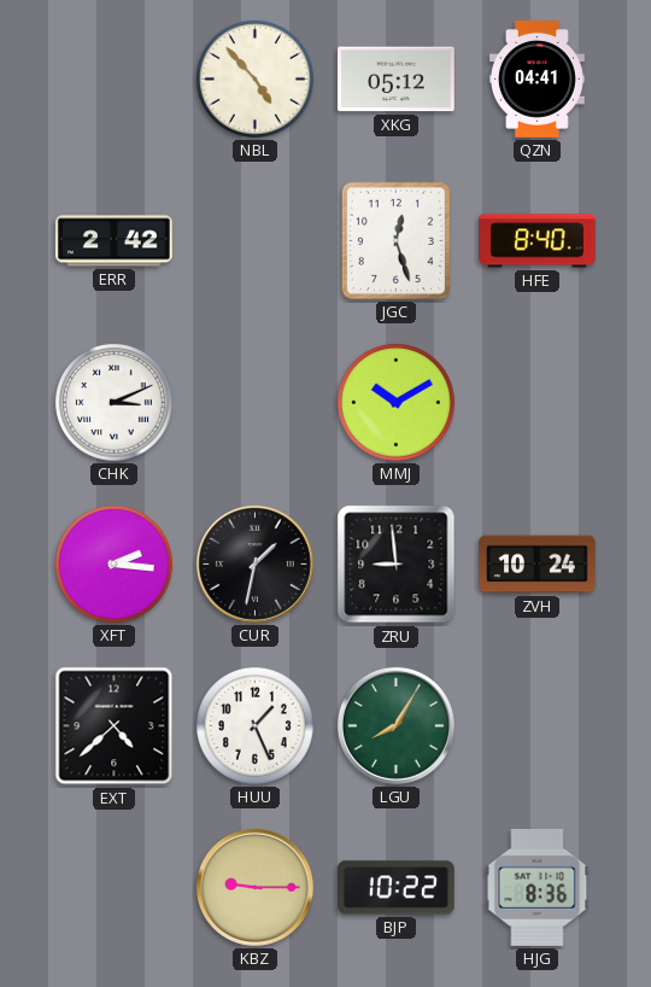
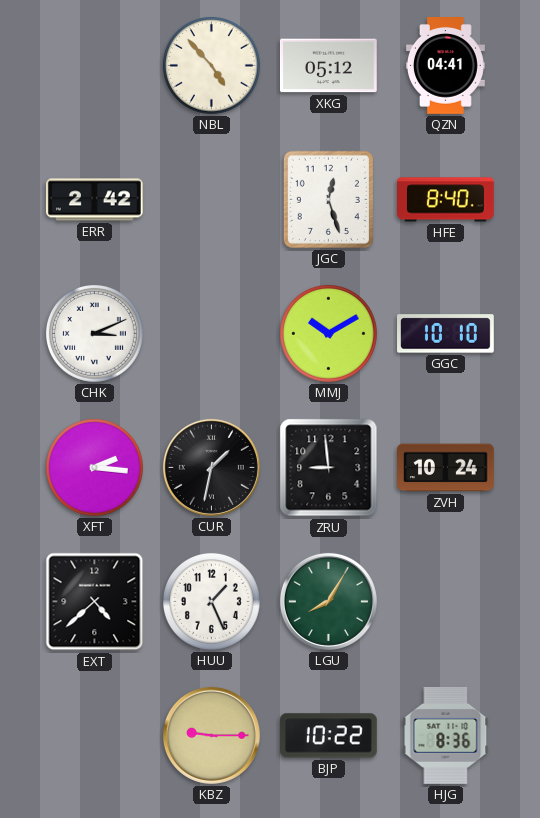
GGC: none -> 10:10
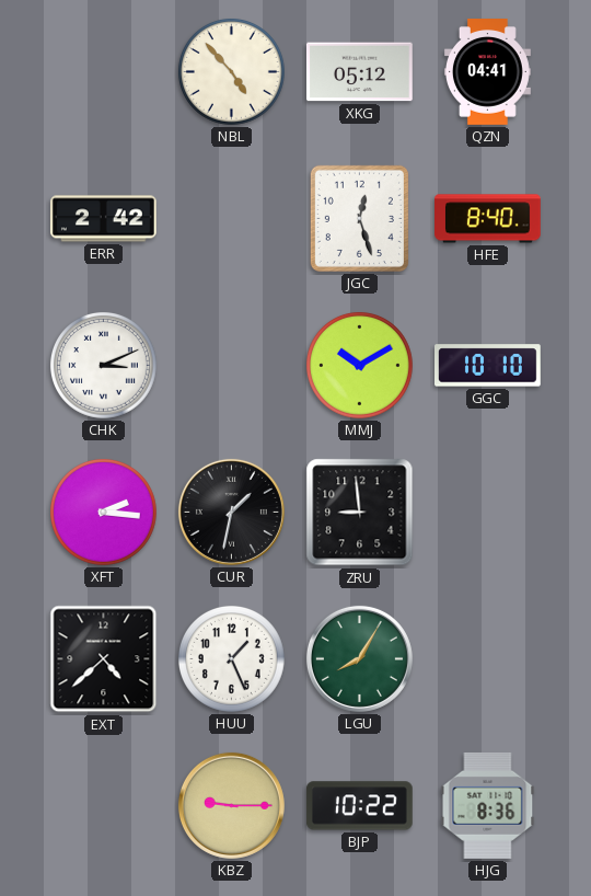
ZVH: 10:24 -> none
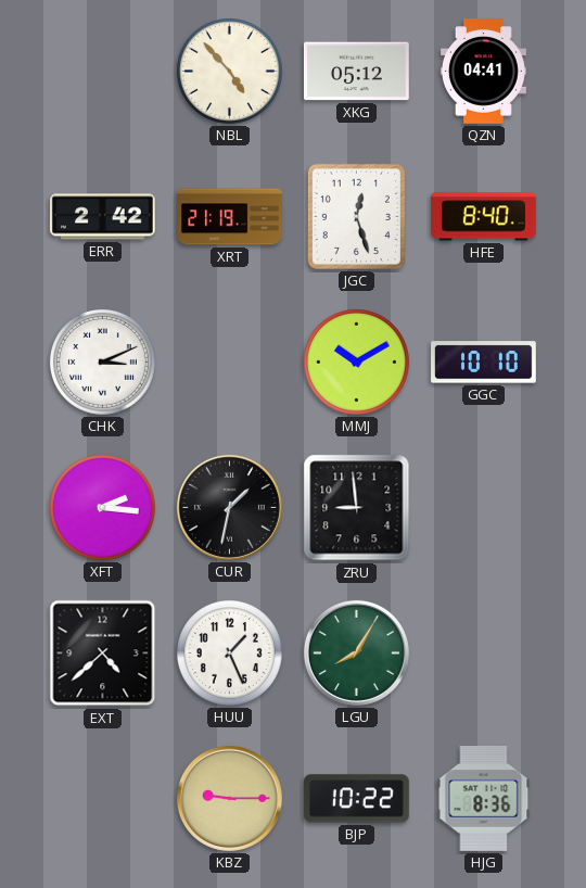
XRT: none -> 21:19
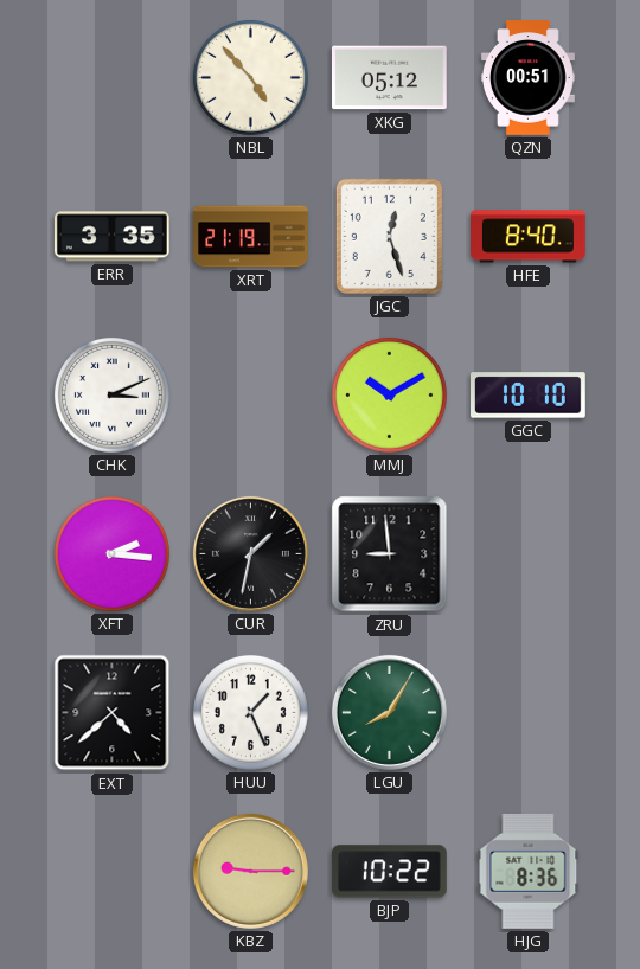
QZN: 04:41 -> 00:51
ERR: 2:42 -> 3:35
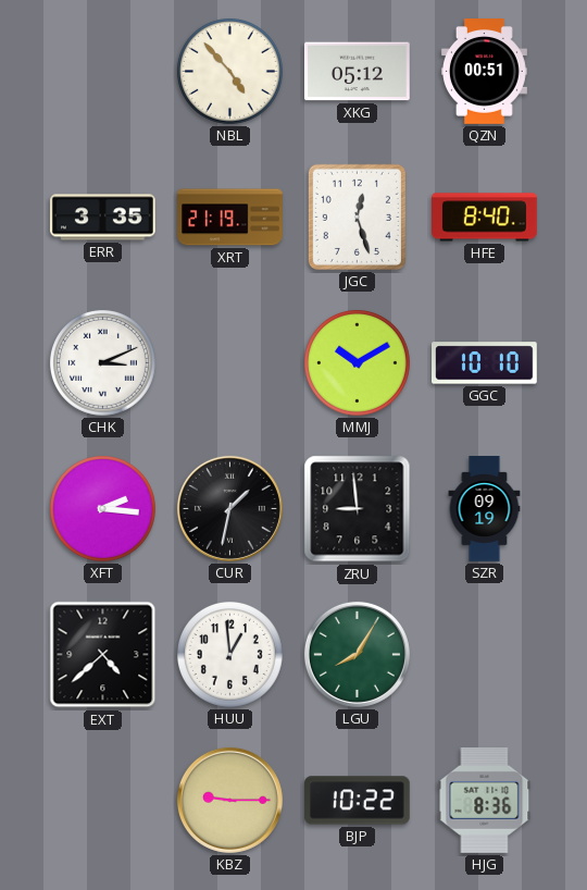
SZR: none -> 09:19
HUU: 1:26 -> 12:59
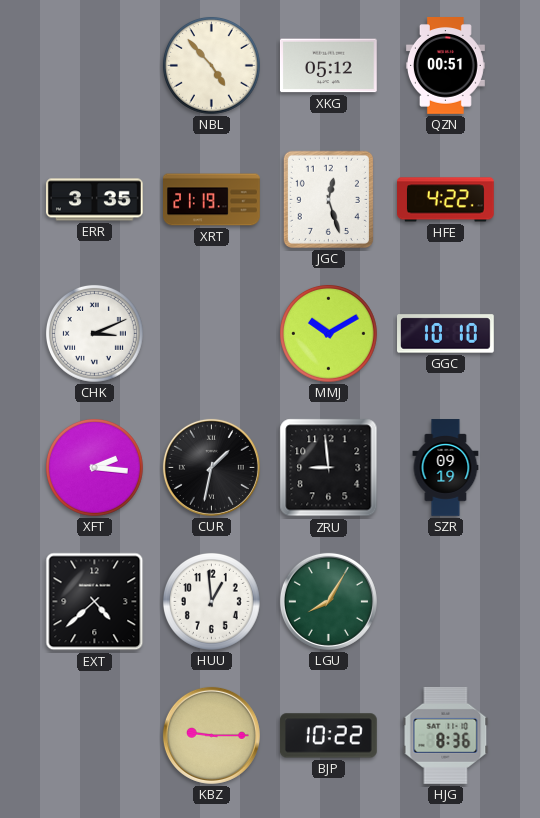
HFE: 8:40 -> 4:22
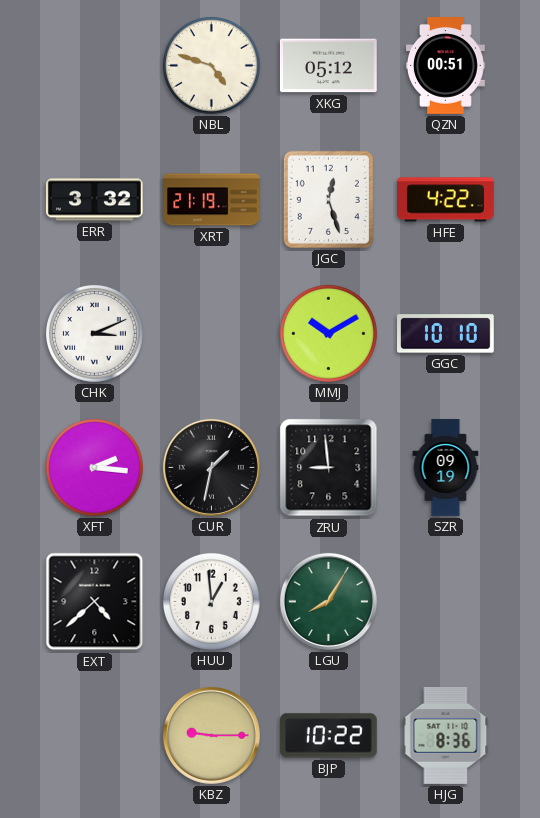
NBL: 4:53 -> 4:48
ERR: 3:35 -> 3:32
